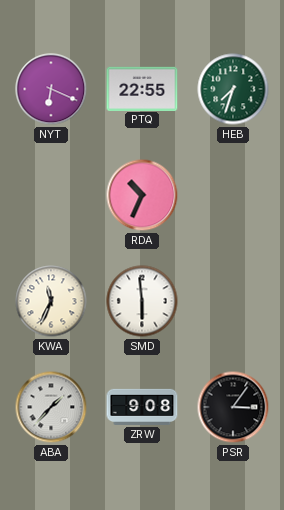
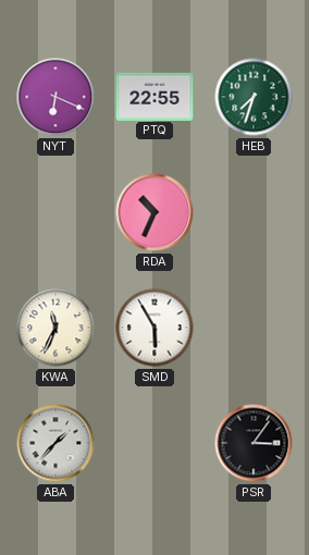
SMD: 5:59 -> 5:55
ZRW: 9:08 -> none
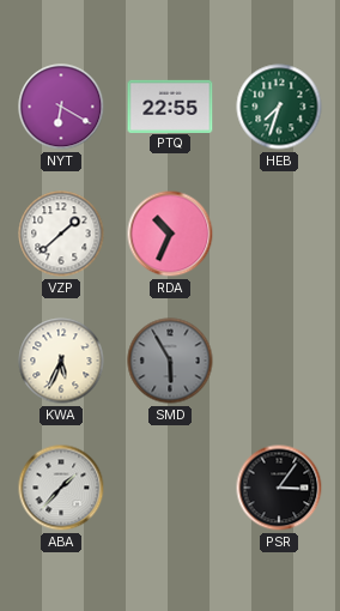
NYT: 6:19 -> 6:20
VZP: none -> 1:38
KWA: 11:34 -> 5:34
SMD dial: white -> grey
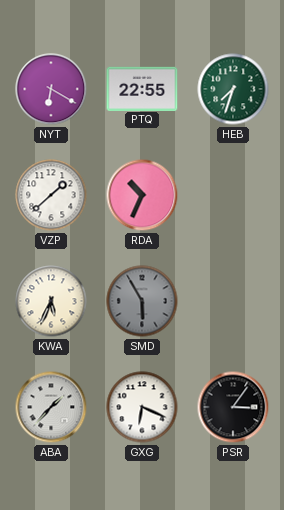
GXG: none -> 6:19
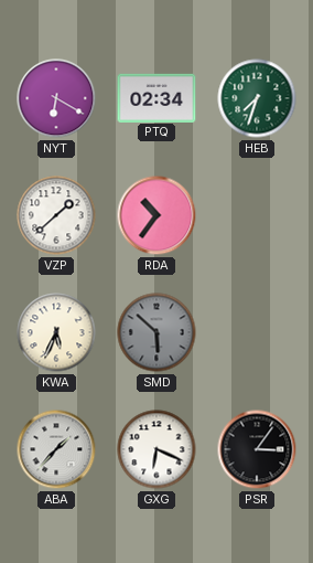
PTQ: 22:55 -> 02:34
RDA: 10:34 -> 10:36
SMD: 5:55 -> 5:52
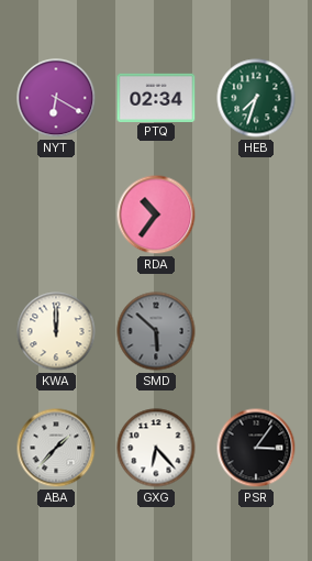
VZP: 1:38 -> none
KWA: 5:34 -> 12:00
GXG: 6:19 -> 6:23
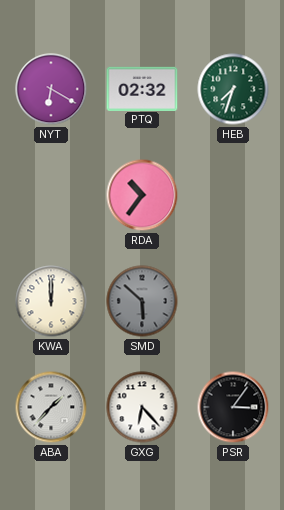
PTQ: 02:34 -> 02:32
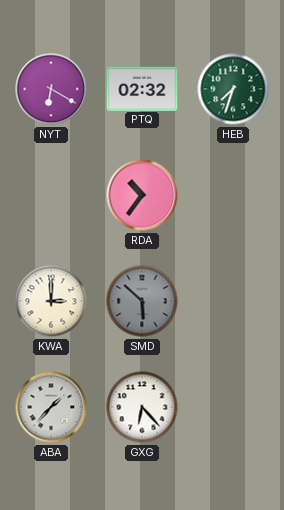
KWA: 12:00 -> 3:00
PSR: 3:06 -> none
